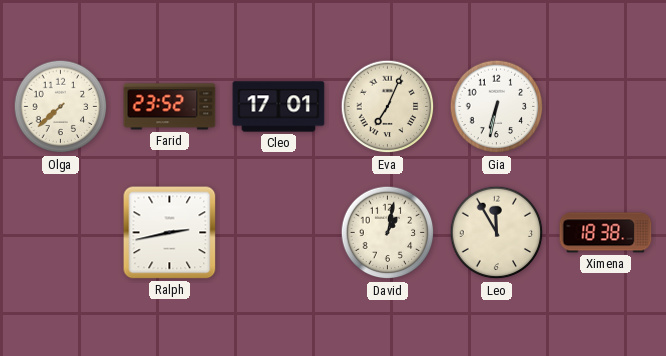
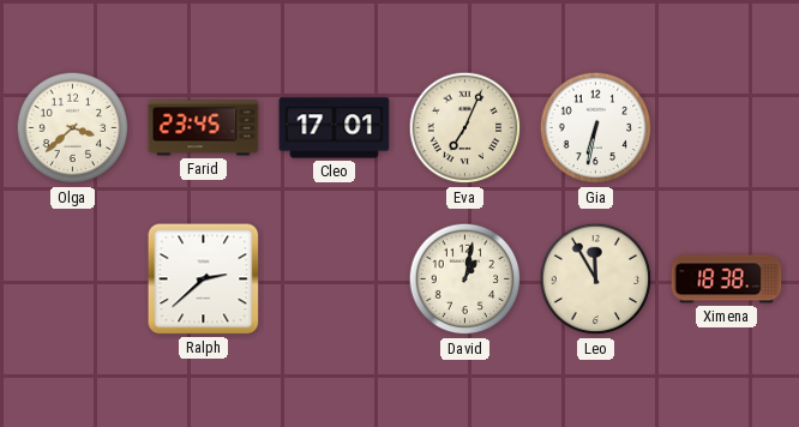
Olga: 7:38 -> 3:38
Farid: 23:52 -> 23:45
Ralph: 2:43 -> 2:38
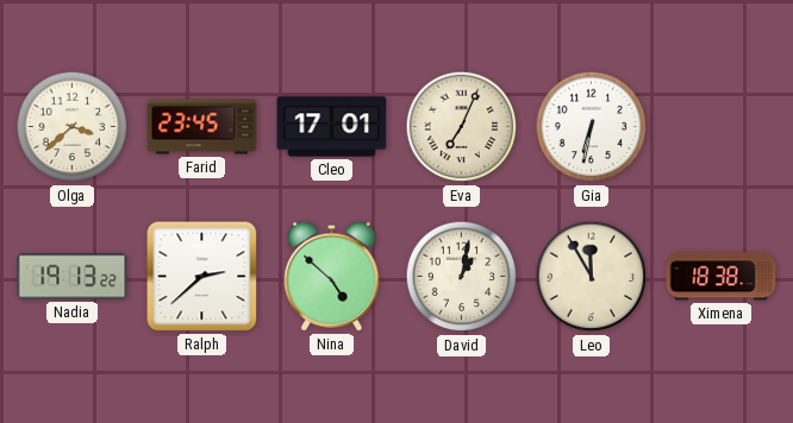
Nadia: none -> 19:13
Nina: none -> 4:52
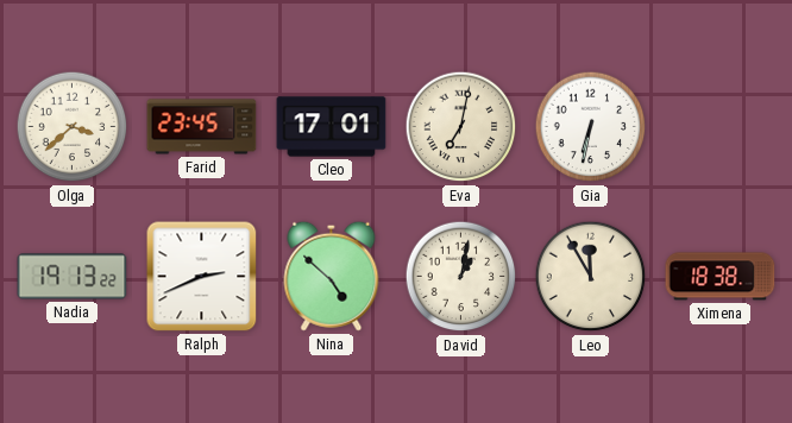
Eva: 7:04 -> 7:02
Ralph: 2:38 -> 2:41
